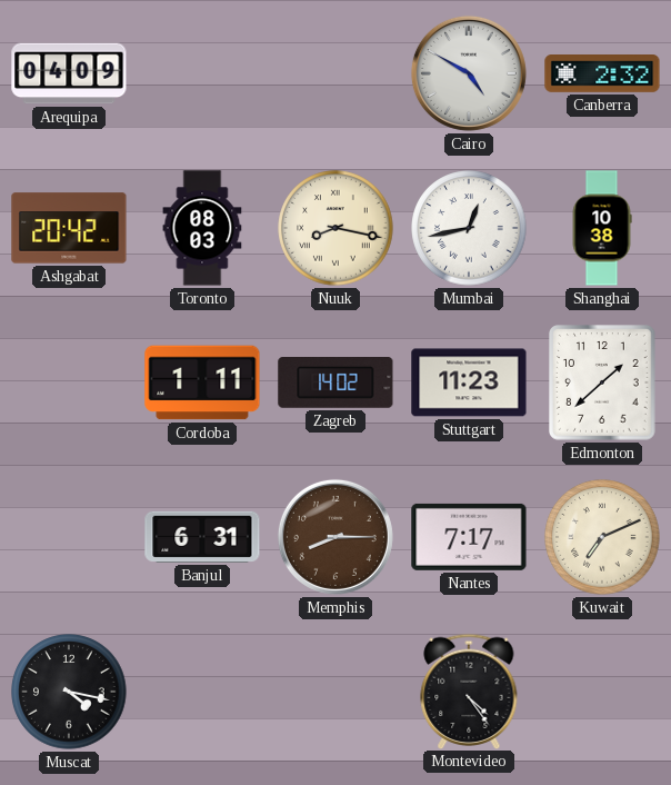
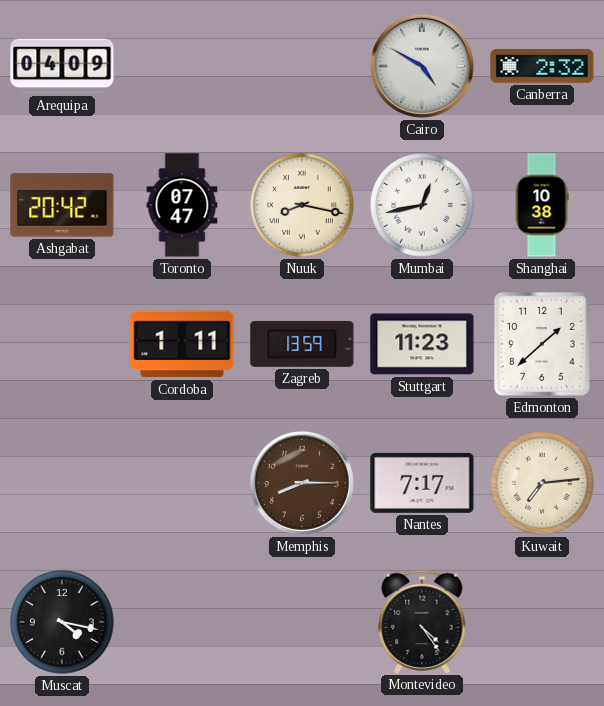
Toronto: 08:03 -> 07:47
Zagreb: 14:02 -> 13:59
Banjul: 6:31 -> none
Kuwait: 7:11 -> 7:14
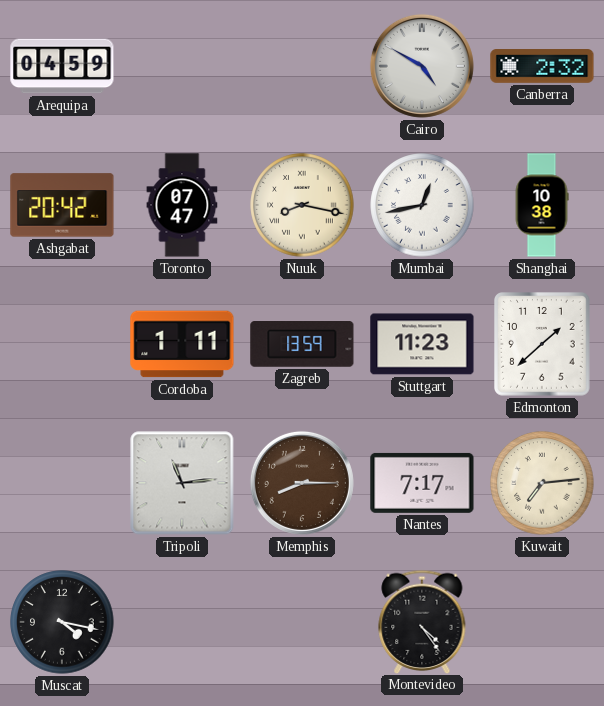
Arequipa: 04:09 -> 04:59
Tripoli: none -> 11:14
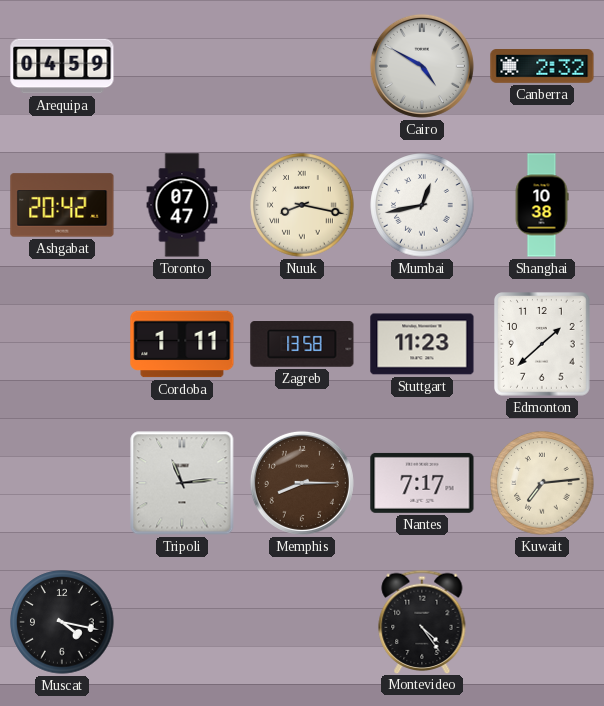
Zagreb: 13:59 -> 13:58
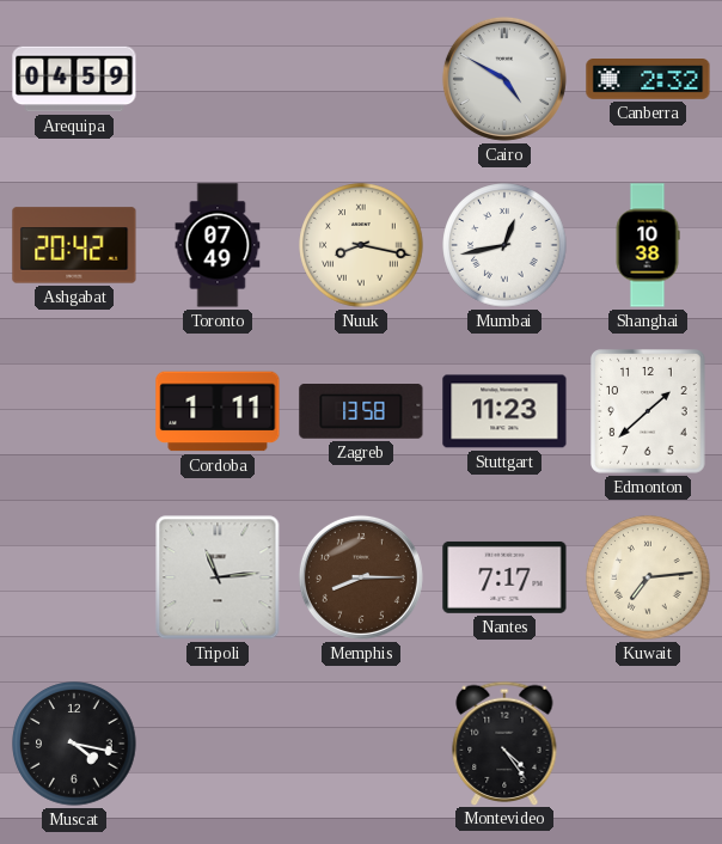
Toronto: 07:47 -> 07:49
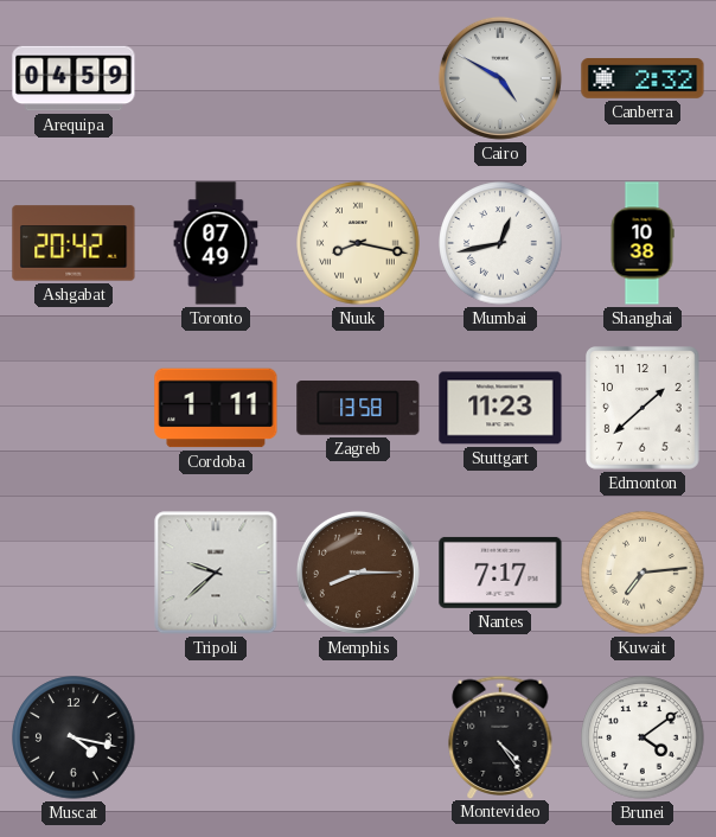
Tripoli: 11:14 -> 9:38
Brunei: none -> 4:09
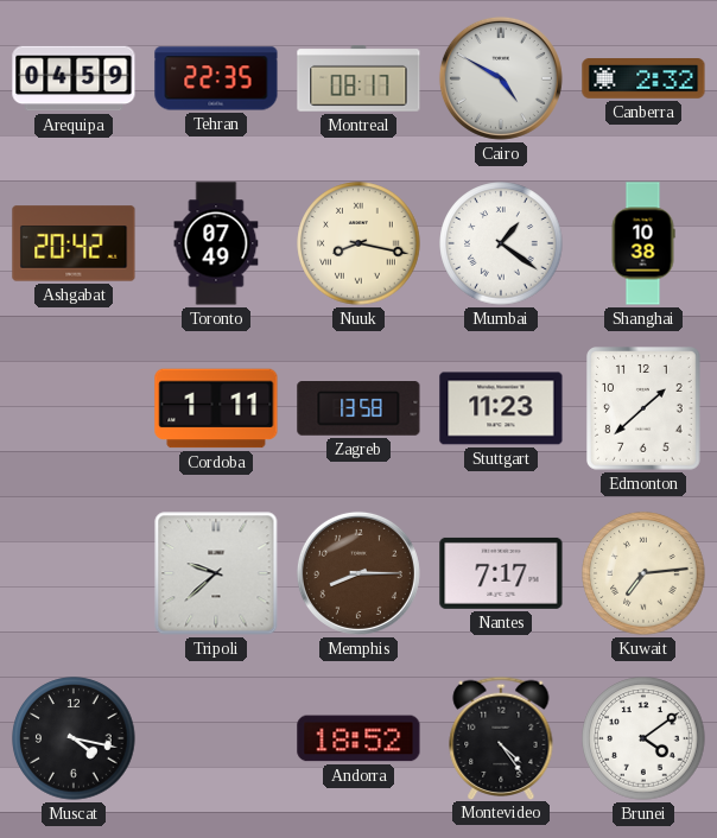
Tehran: none -> 22:35
Montreal: none -> 08:17
Mumbai: 12:43 -> 1:21
Andorra: none -> 18:52
